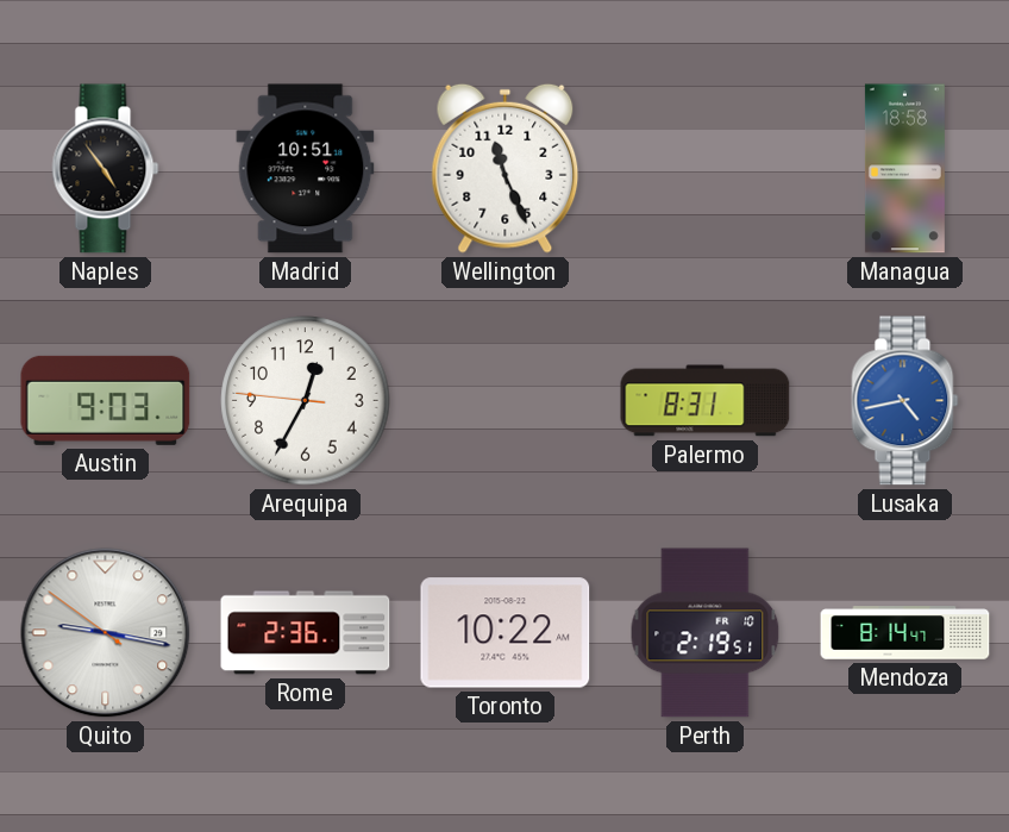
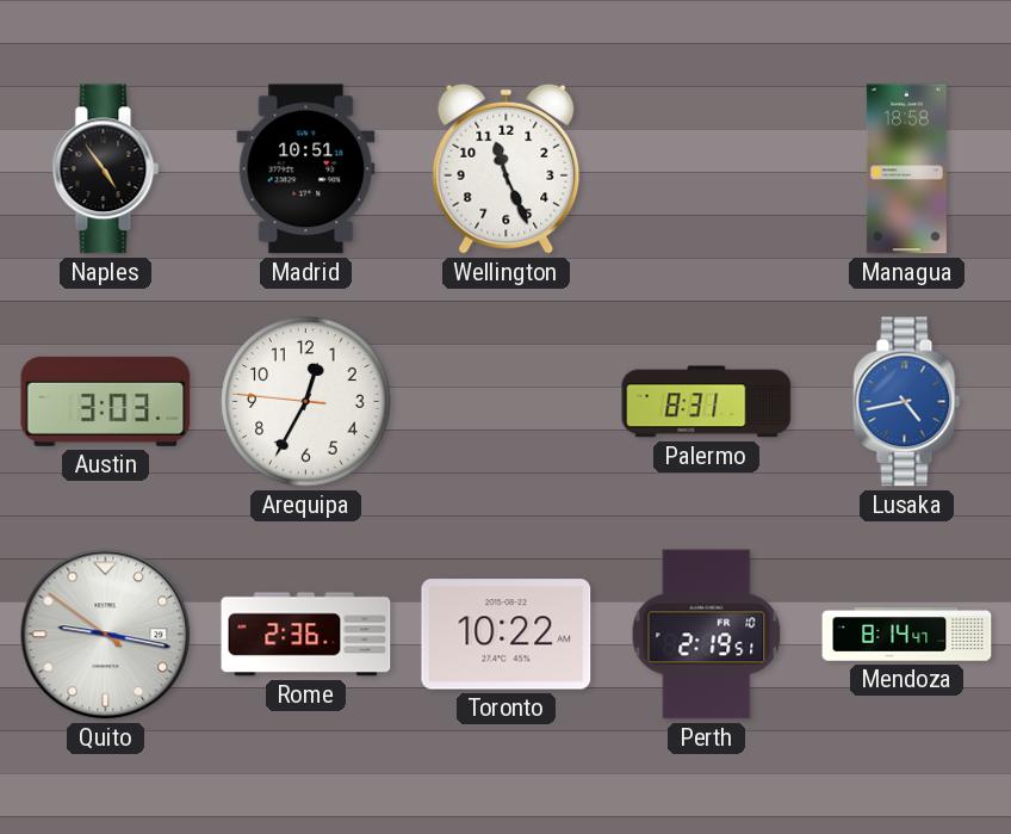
Austin: 9:03 -> 3:03
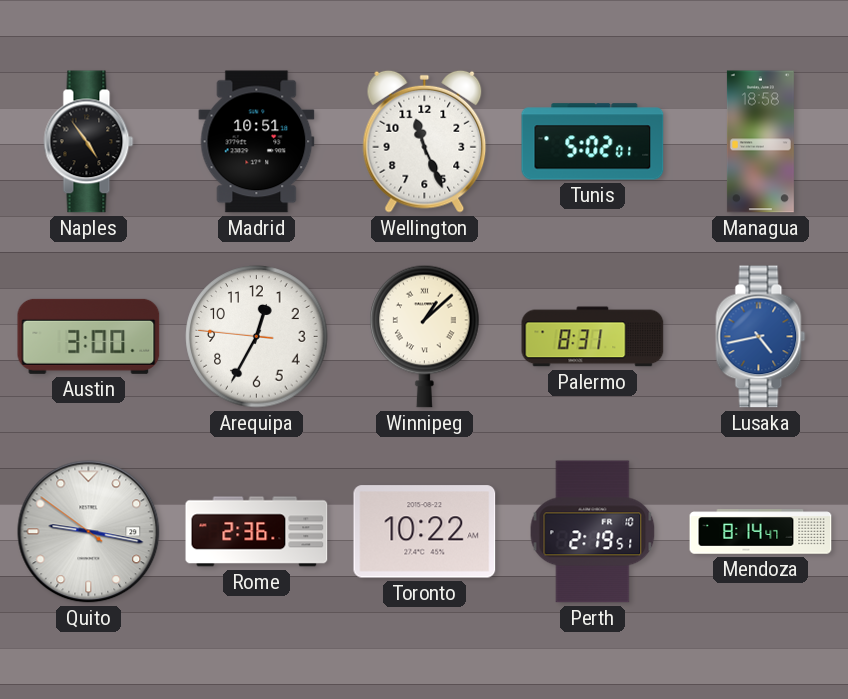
Tunis: none -> 5:02
Austin: 3:03 -> 3:00
Winnipeg: none -> 1:08
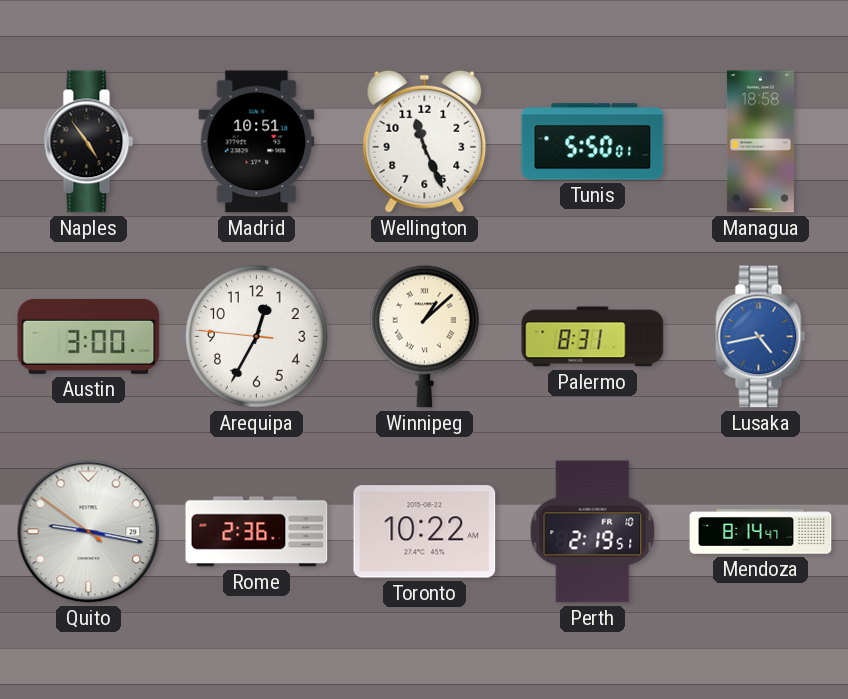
Tunis: 5:02 -> 5:50
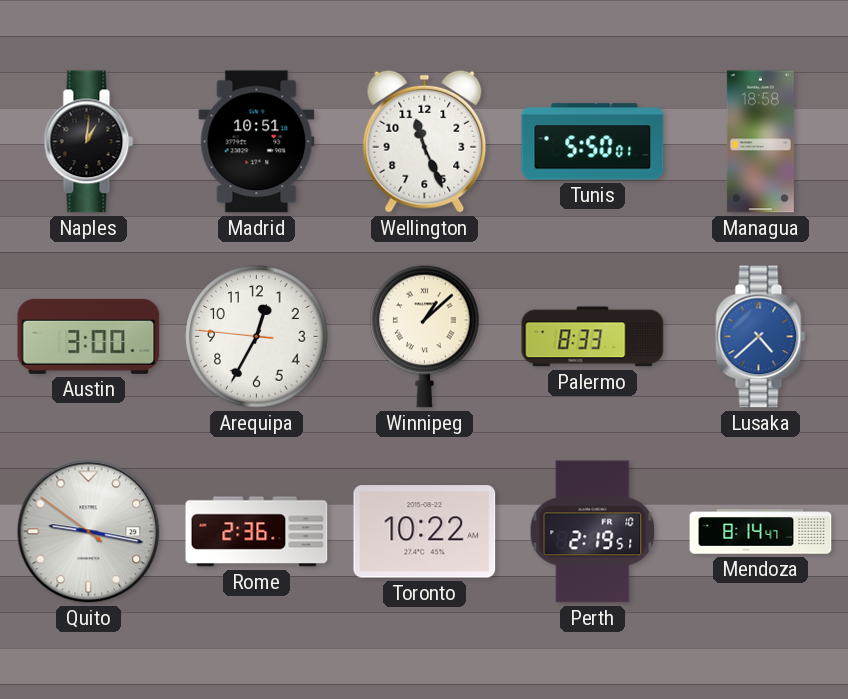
Naples: 4:54 -> 1:01
Palermo: 8:31 -> 8:33
Lusaka: 4:43 -> 4:38
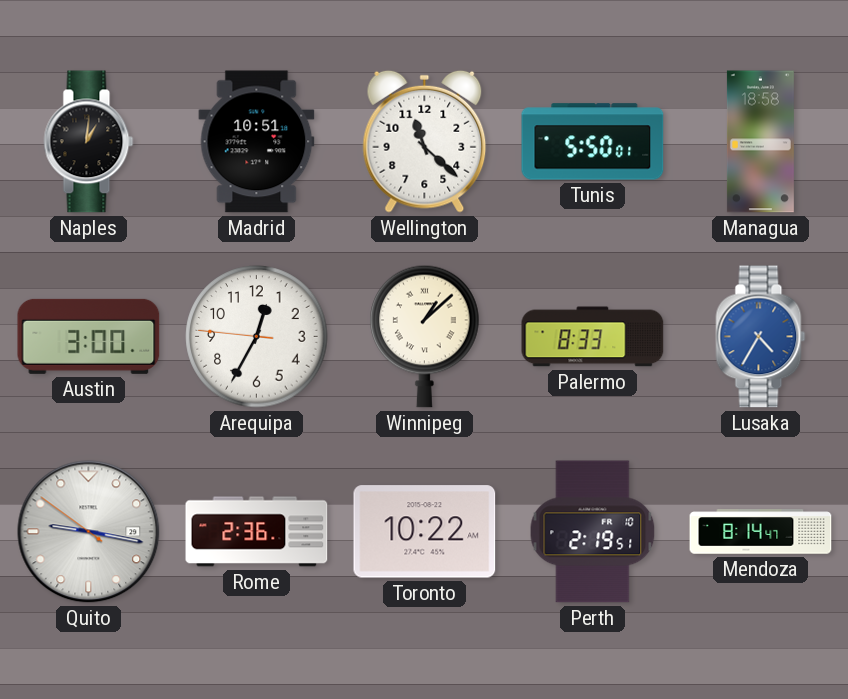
Wellington: 11:26 -> 11:22
Lusaka: 4:38 -> 4:35
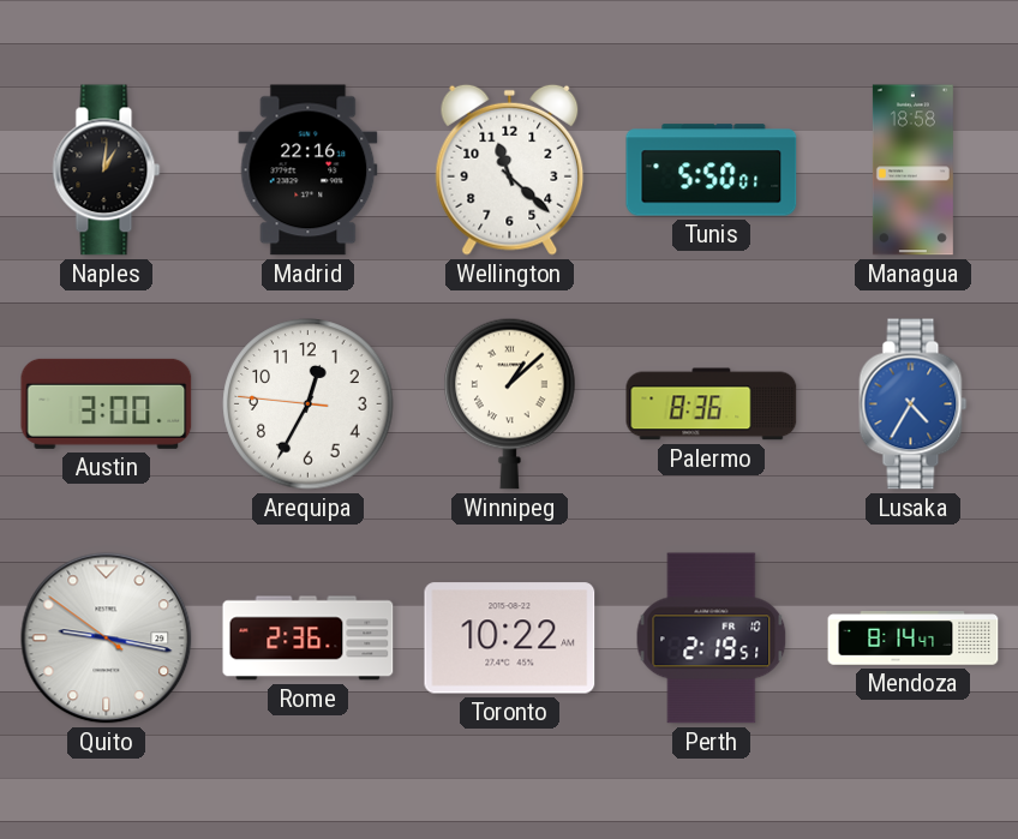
Madrid: 10:51 -> 22:16
Palermo: 8:33 -> 8:36
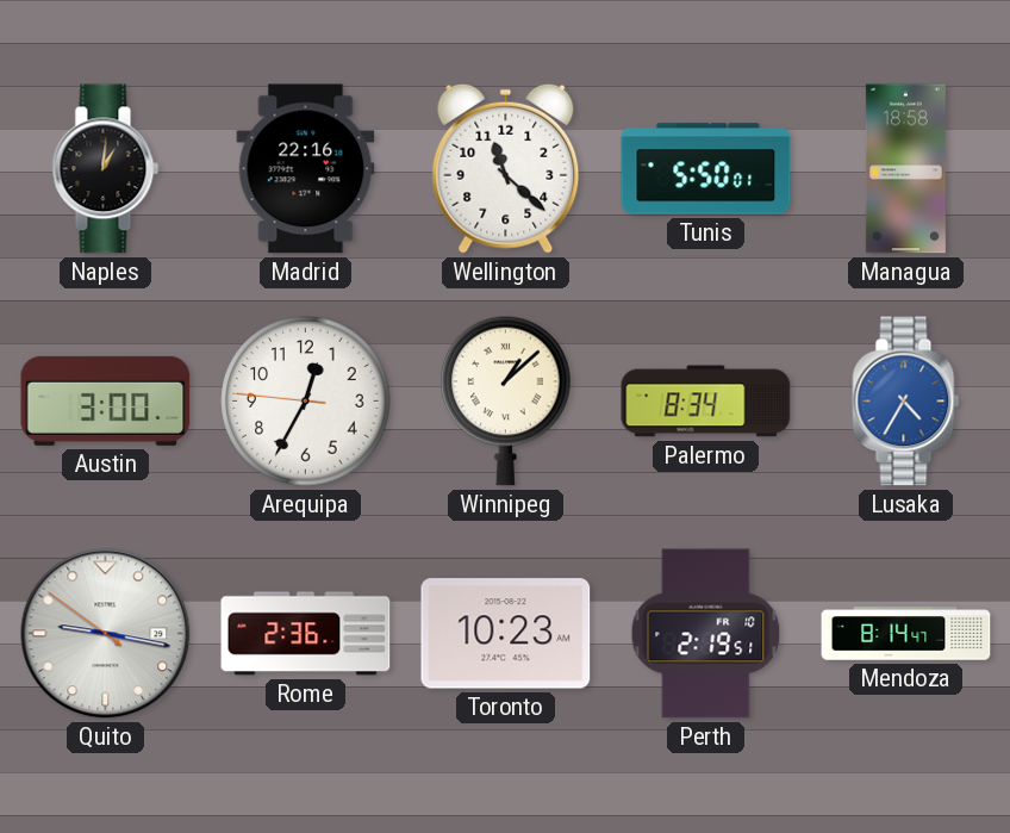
Palermo: 8:36 -> 8:34
Toronto: 10:22 -> 10:23
